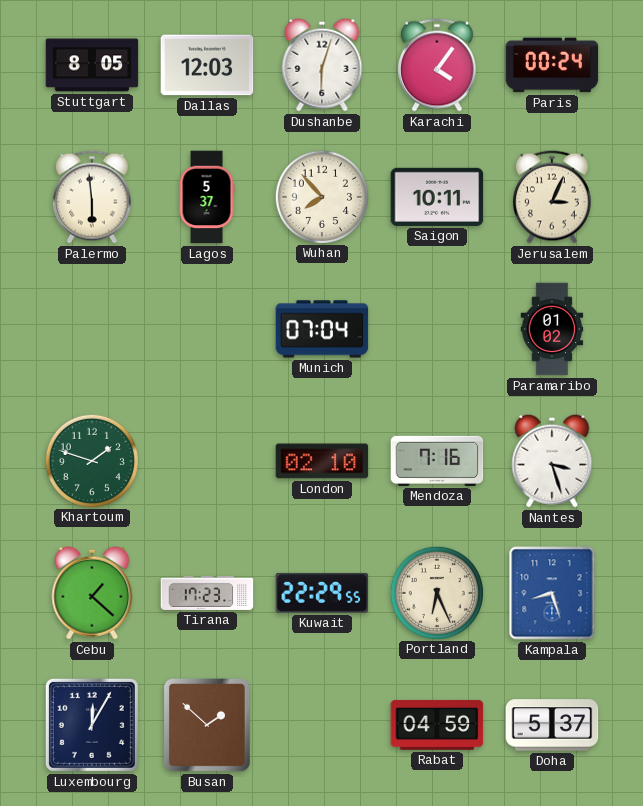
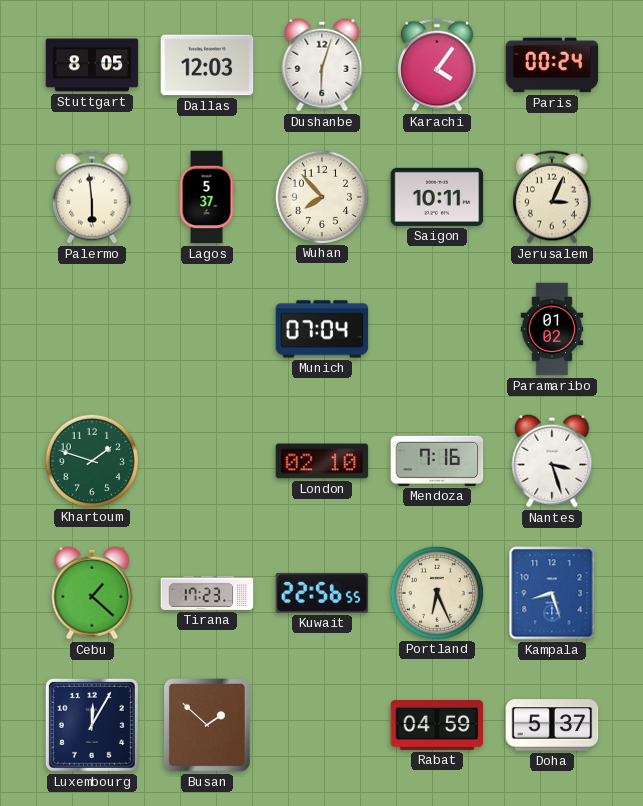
Kuwait: 22:29 -> 22:56
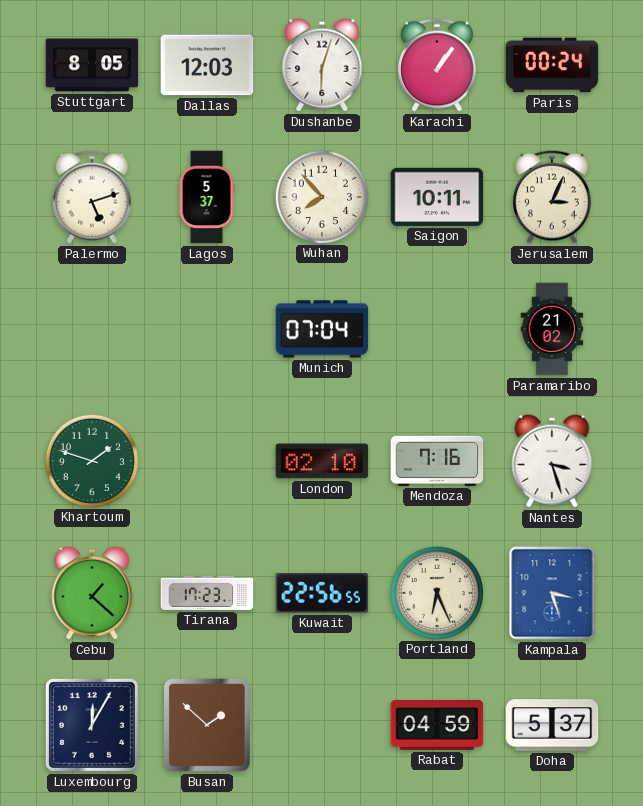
Karachi: 4:06 -> 1:06
Palermo: 5:59 -> 5:12
Paramaribo: 01:02 -> 21:02
Kampala: 8:27 -> 3:27
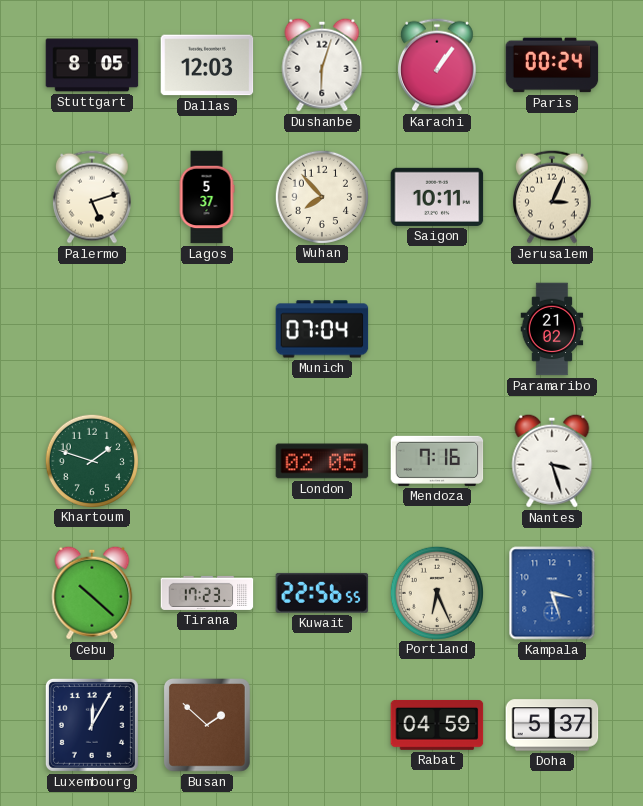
London: 02:10 -> 02:05
Cebu: 1:22 -> 10:22
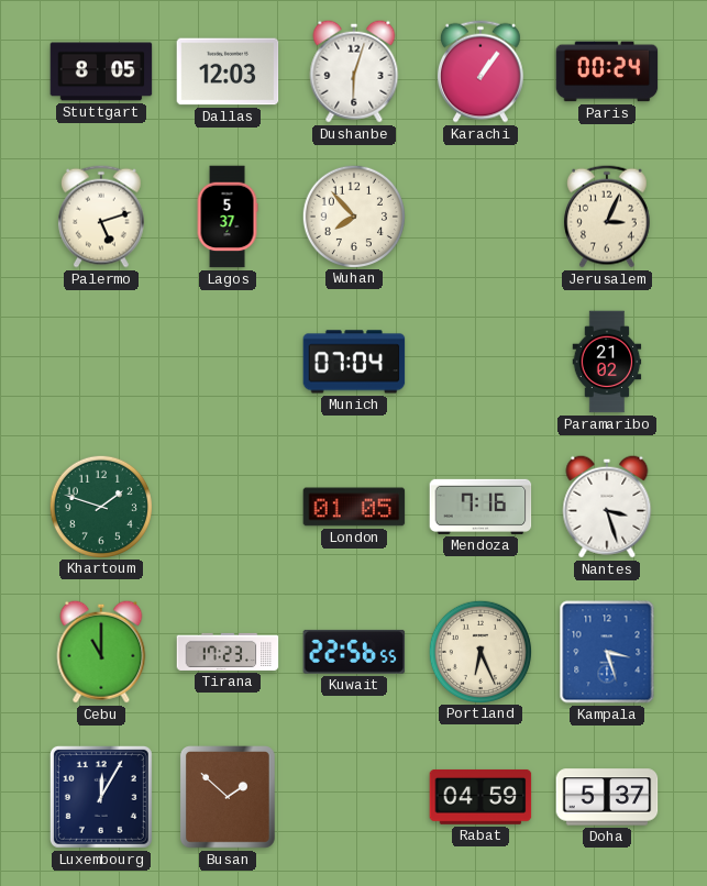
Saigon: 10:11 -> none
London: 02:05 -> 01:05
Cebu: 10:22 -> 11:00
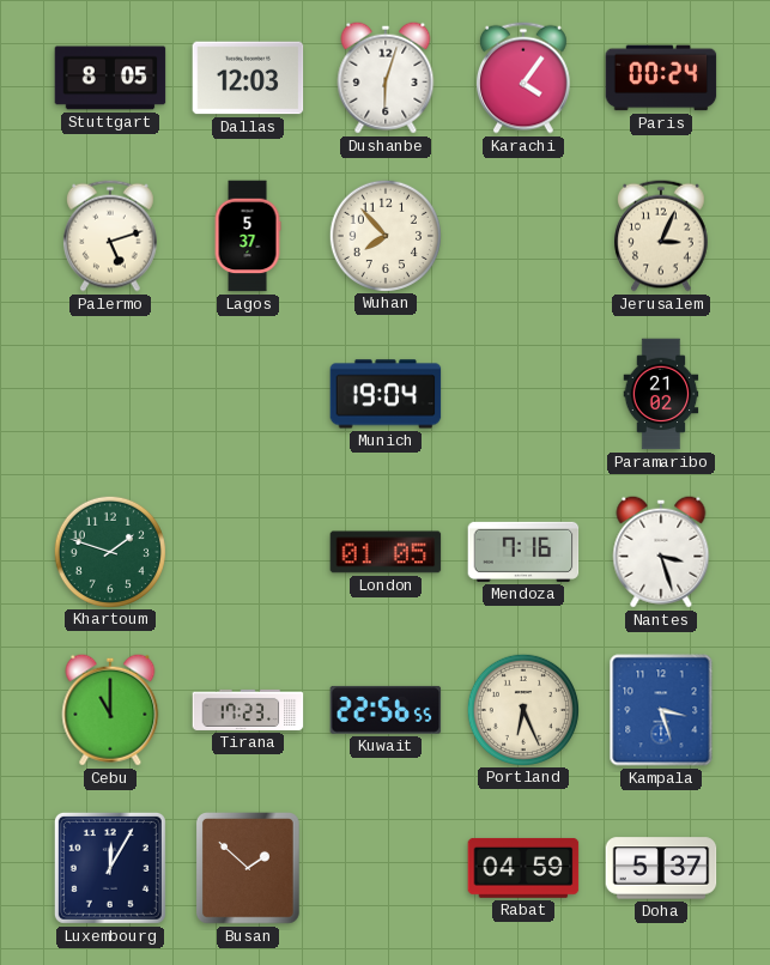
Karachi: 1:06 -> 4:06
Munich: 07:04 -> 19:04
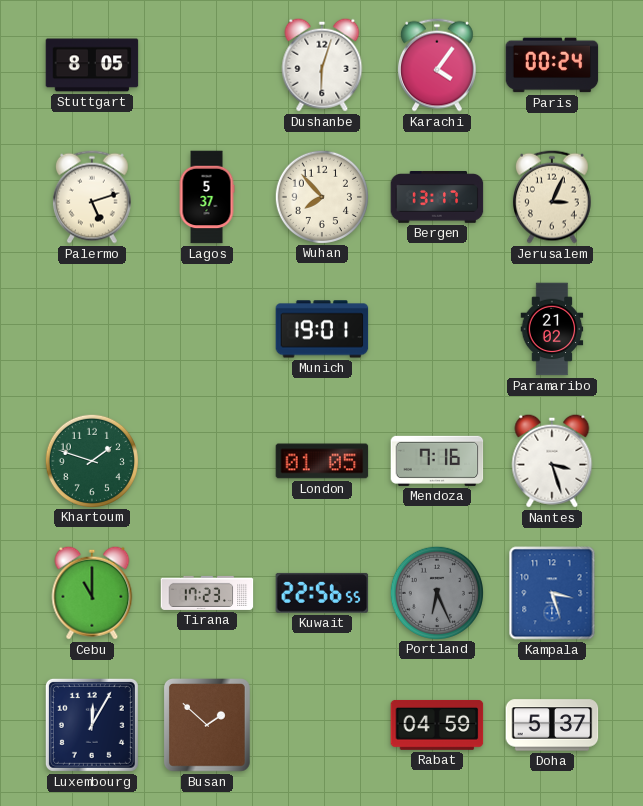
Dallas: 12:03 -> none
Bergen: none -> 13:17
Munich: 19:04 -> 19:01
Portland dial: cream -> grey
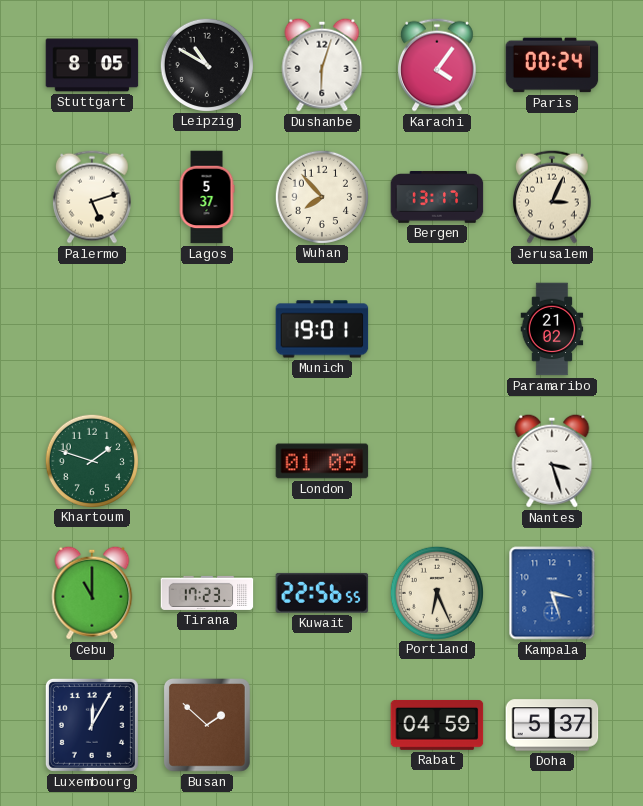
Leipzig: none -> 10:50
London: 01:05 -> 01:09
Mendoza: 7:16 -> none
Portland dial: grey -> cream
